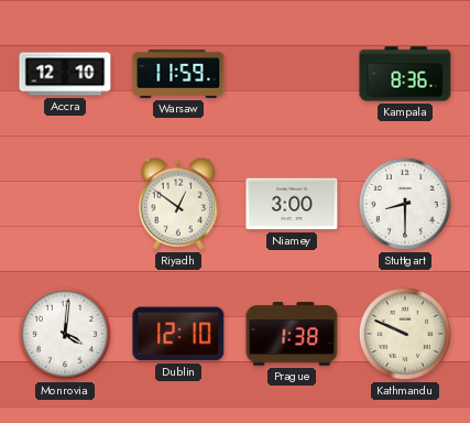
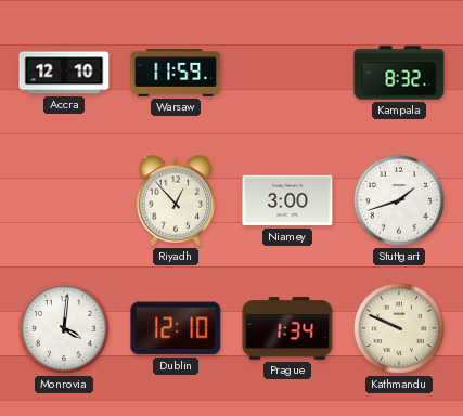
Kampala: 8:36 -> 8:32
Riyadh: 12:51 -> 12:53
Stuttgart: 8:30 -> 1:42
Prague: 1:38 -> 1:34
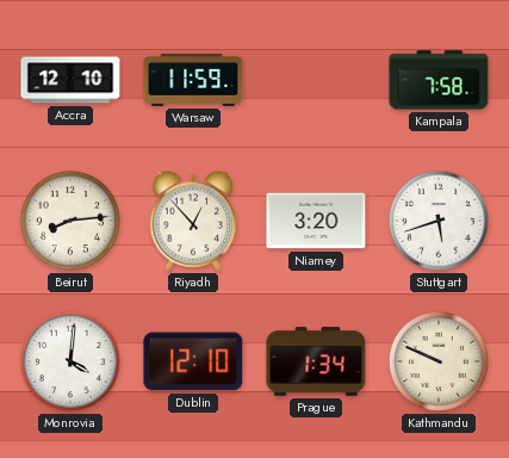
Kampala: 8:32 -> 7:58
Beirut: none -> 8:14
Niamey: 3:00 -> 3:20
Stuttgart: 1:42 -> 5:42
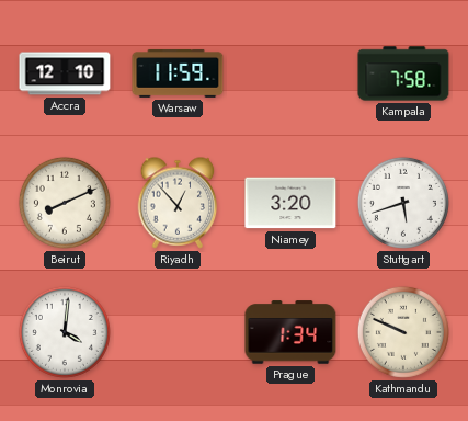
Beirut: 8:14 -> 8:11
Dublin: 12:10 -> none
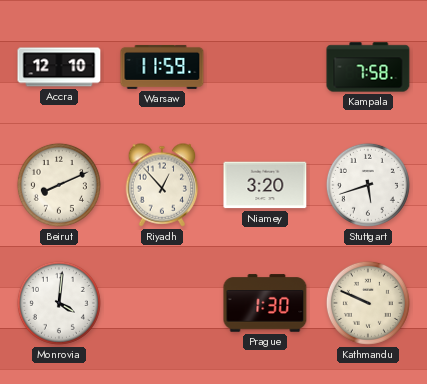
Prague: 1:34 -> 1:30
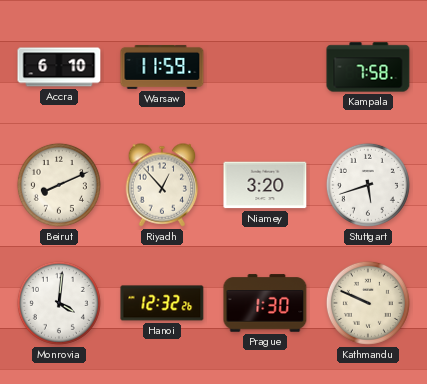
Accra: 12:10 -> 6:10
Hanoi: none -> 12:32
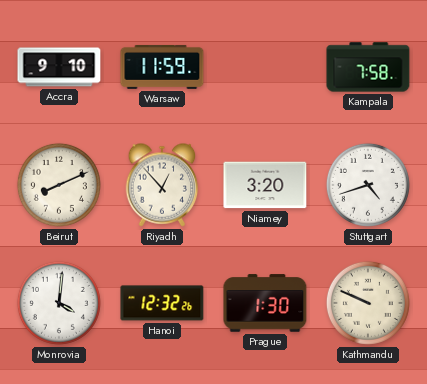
Accra: 6:10 -> 9:10
Stuttgart: 5:42 -> 4:42
